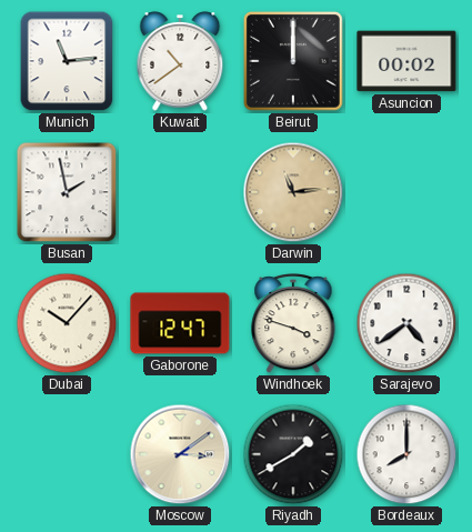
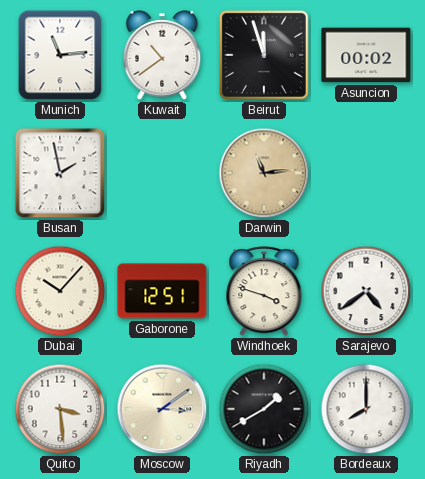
Beirut: 12:00 -> 11:57
Gaborone: 12:47 -> 12:51
Quito: none -> 3:29
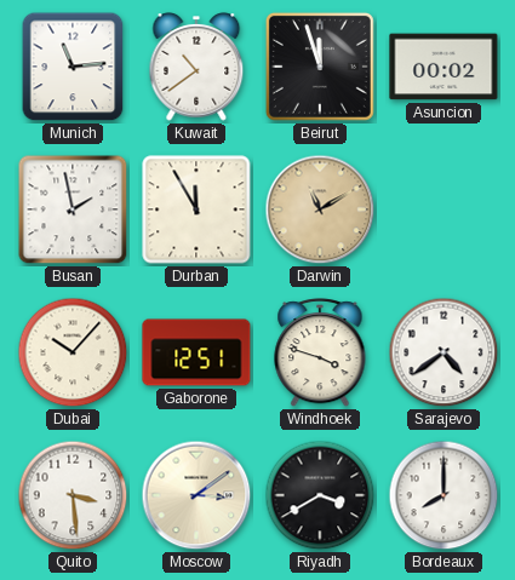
Durban: none -> 11:55
Darwin: 11:14 -> 11:10
Riyadh: 1:40 -> 3:40
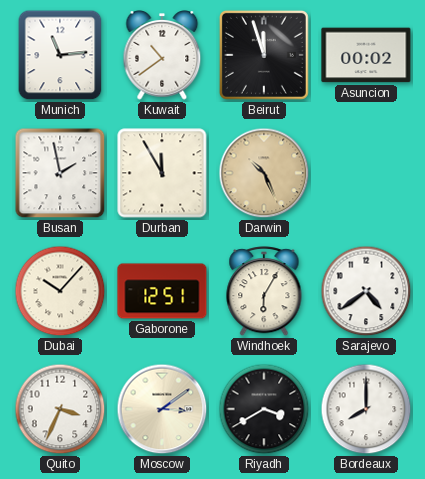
Darwin: 11:10 -> 10:26
Windhoek: 3:48 -> 6:05
Quito: 3:29 -> 3:34
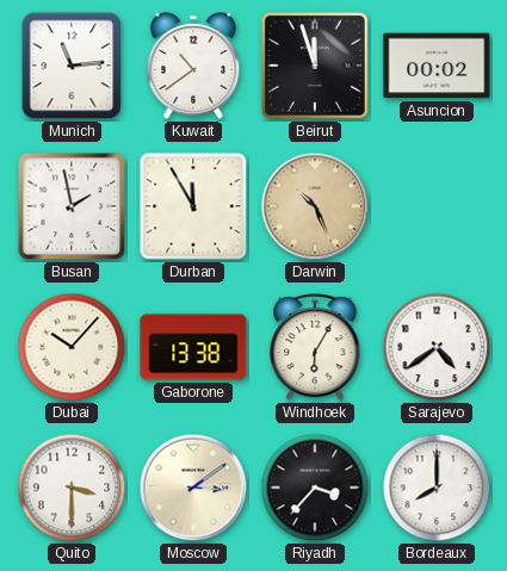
Gaborone: 12:51 -> 13:38
Quito: 3:34 -> 3:30
Riyadh: 3:40 -> 3:37
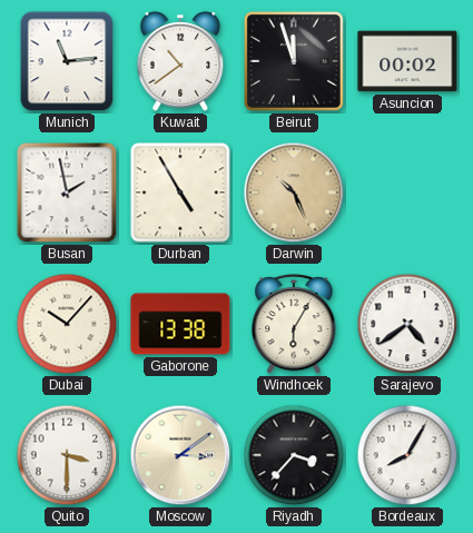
Durban: 11:55 -> 4:55
Bordeaux: 8:00 -> 8:05
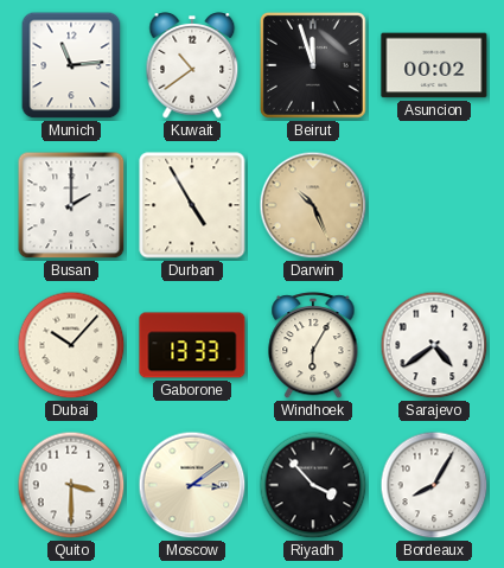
Busan: 1:58 -> 2:00
Gaborone: 13:38 -> 13:33
Riyadh: 3:37 -> 3:53
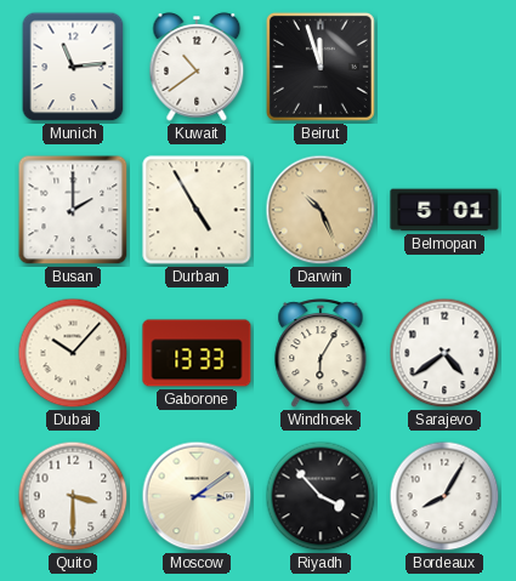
Asuncion: 00:02 -> none
Belmopan: none -> 5:01
